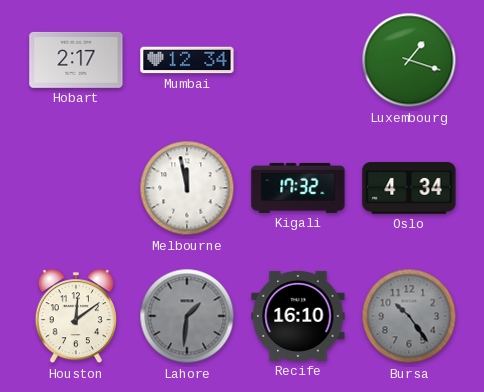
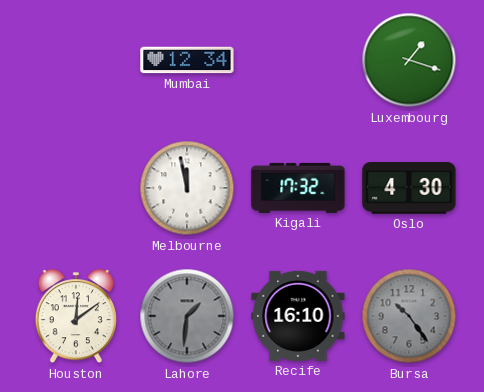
Hobart: 2:17 -> none
Oslo: 4:34 -> 4:30
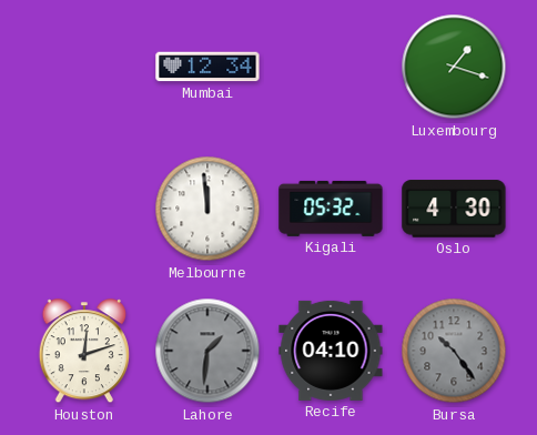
Melbourne: 11:58 -> 11:59
Kigali: 17:32 -> 05:32
Houston: 12:09 -> 12:12
Recife: 16:10 -> 04:10
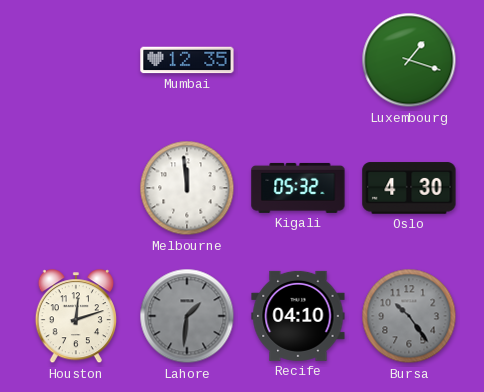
Mumbai: 12:34 -> 12:35
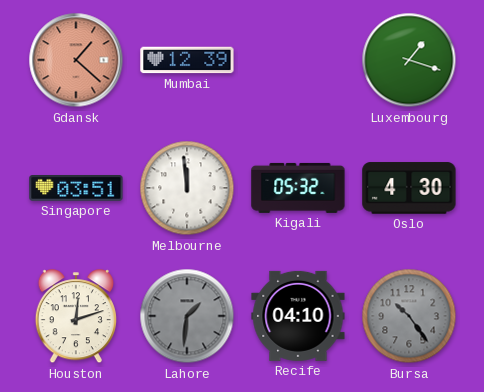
Gdansk: none -> 1:22
Mumbai: 12:35 -> 12:39
Singapore: none -> 03:51
